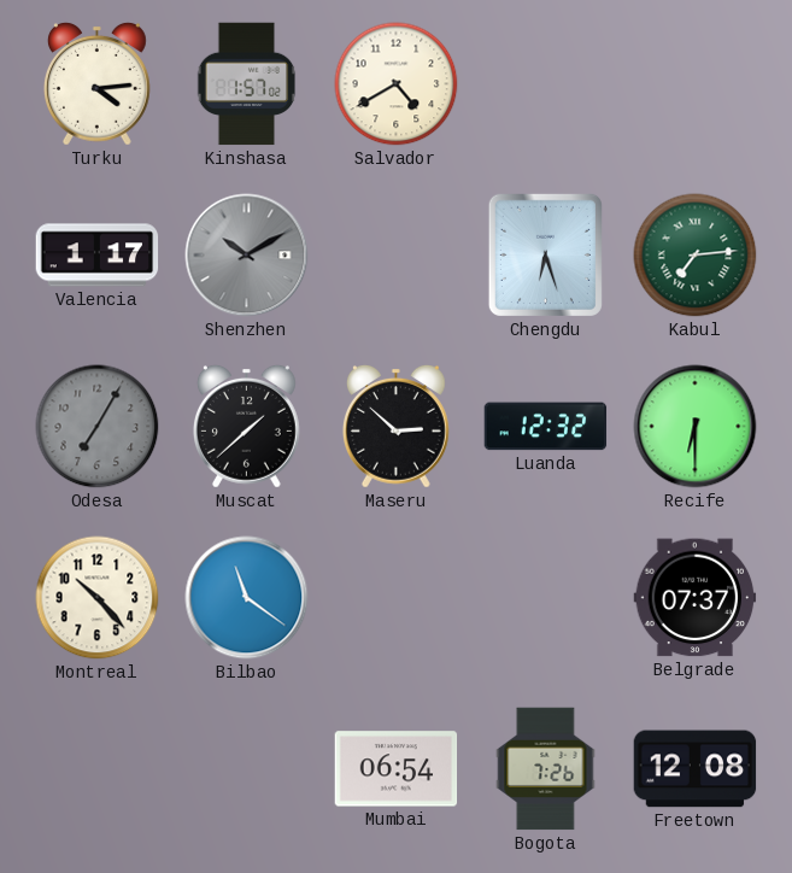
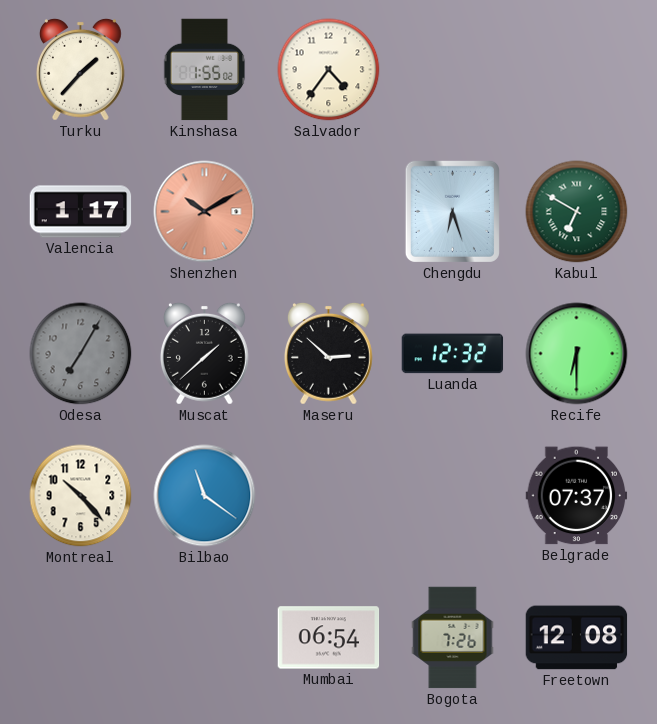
Turku: 4:14 -> 1:37
Kinshasa: 1:57 -> 1:55
Salvador: 4:40 -> 4:36
Shenzhen dial: grey -> salmon
Kabul: 7:14 -> 6:50
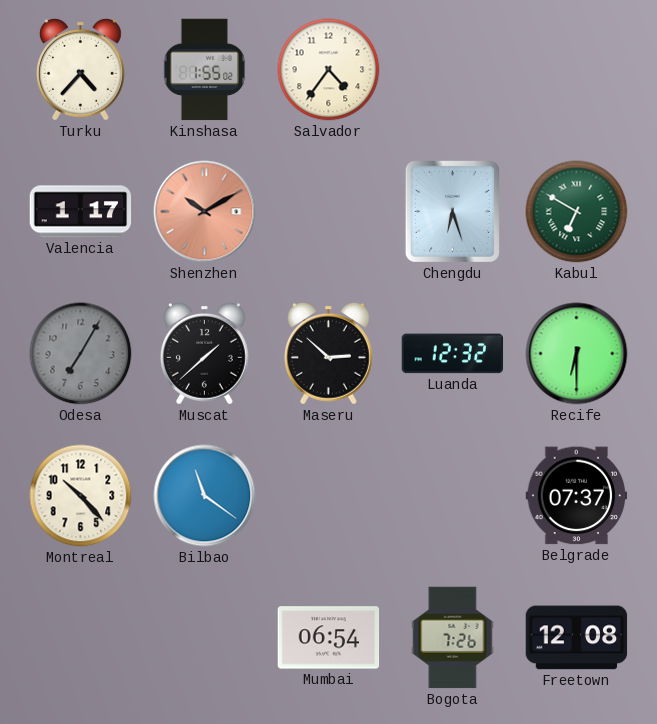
Turku: 1:37 -> 4:37
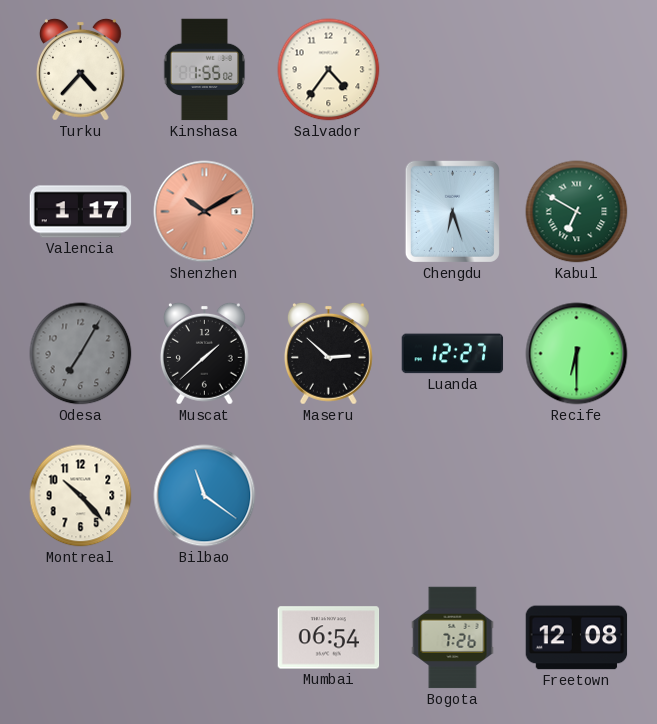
Luanda: 12:32 -> 12:27
Belgrade: 07:37 -> none
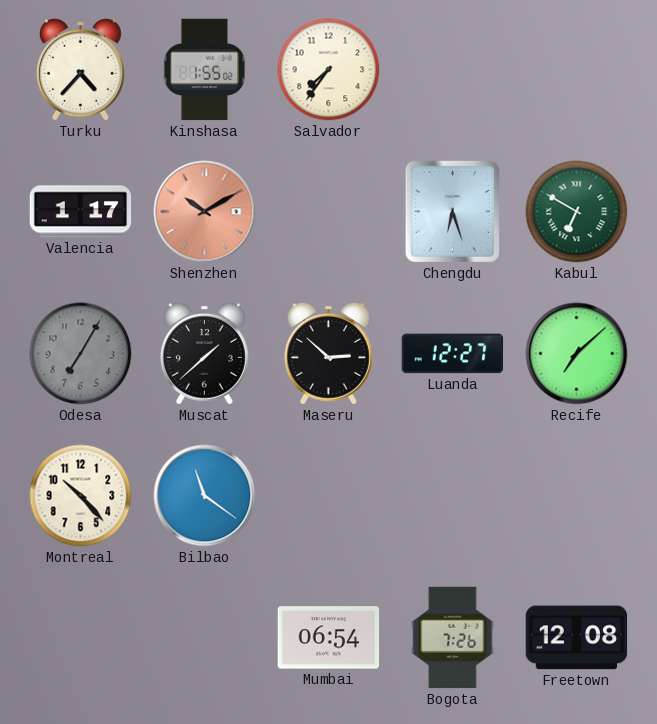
Salvador: 4:36 -> 7:36
Recife: 6:30 -> 7:08
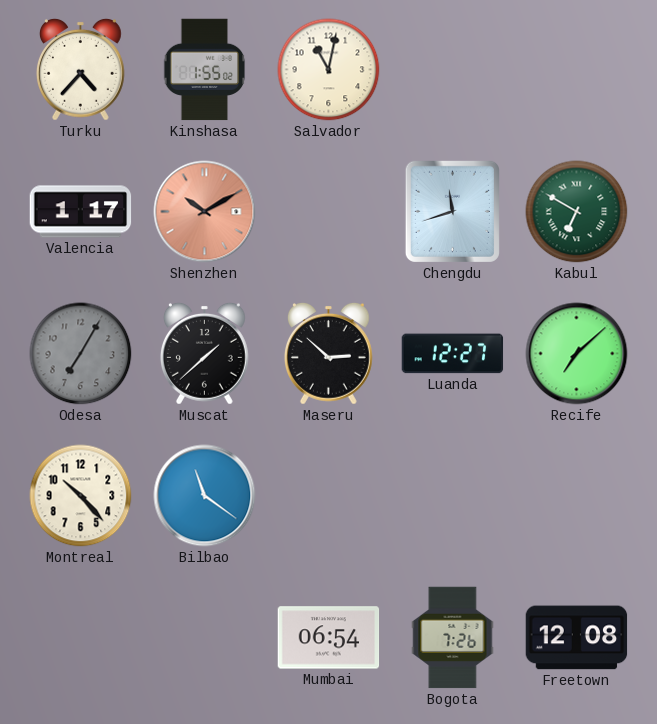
Salvador: 7:36 -> 11:02
Chengdu: 6:27 -> 11:42
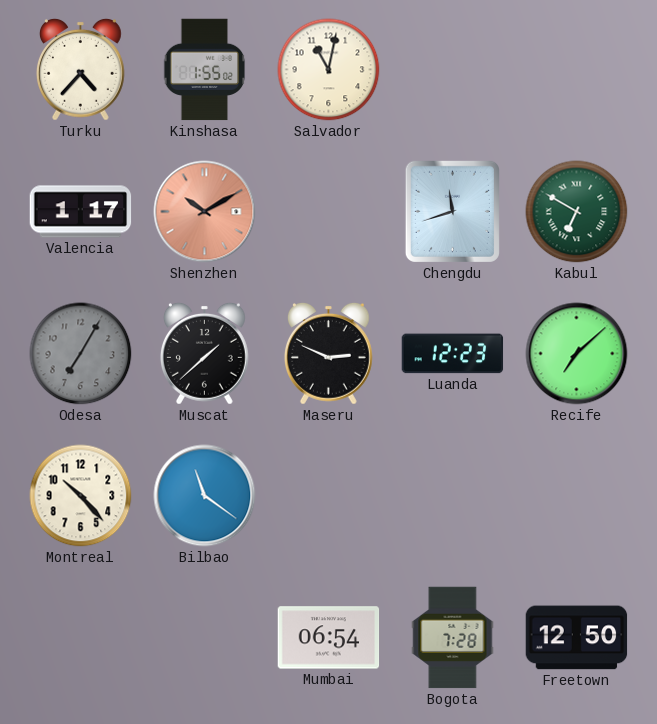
Maseru: 2:52 -> 2:49
Luanda: 12:27 -> 12:23
Bogota: 7:26 -> 7:28
Freetown: 12:08 -> 12:50
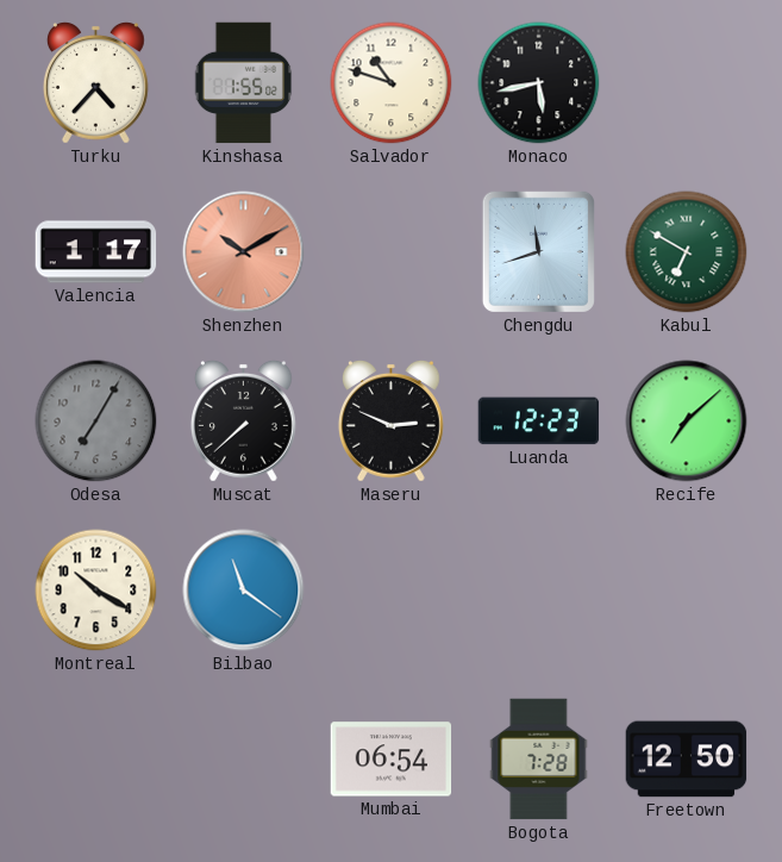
Salvador: 11:02 -> 10:48
Monaco: none -> 5:43
Muscat: 1:38 -> 7:38
Montreal: 10:23 -> 10:20
